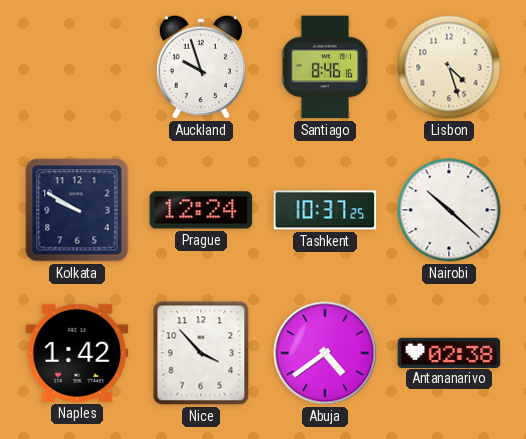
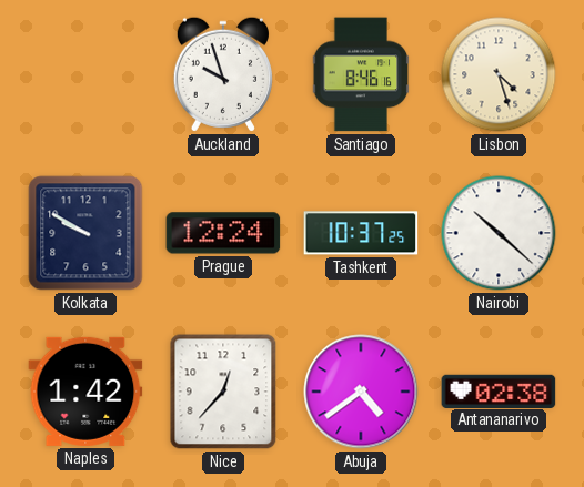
Nice: 3:53 -> 12:37
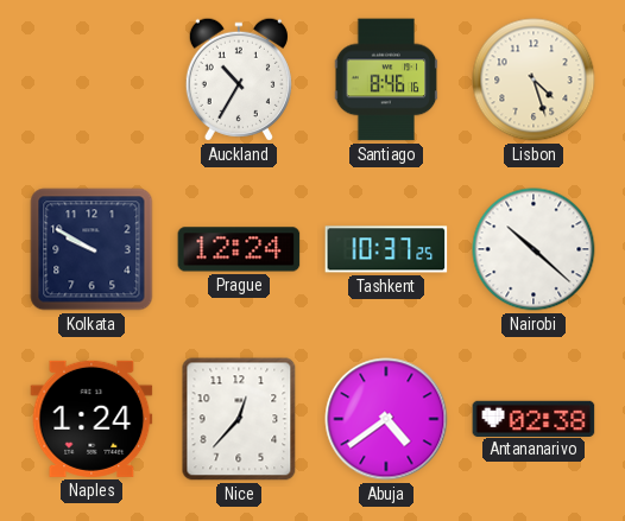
Auckland: 9:57 -> 10:35
Naples: 1:42 -> 1:24
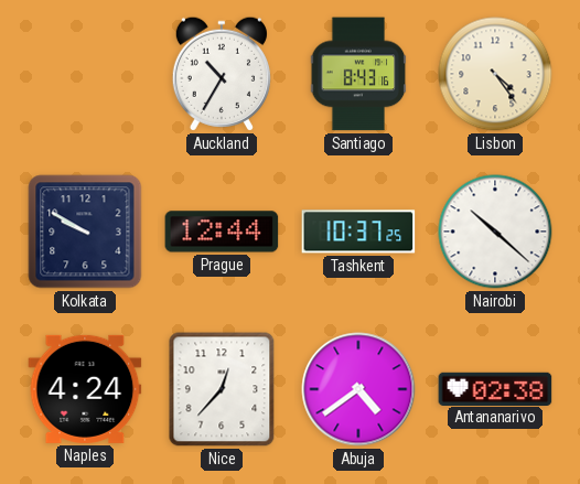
Santiago: 8:46 -> 8:43
Lisbon: 4:27 -> 4:24
Prague: 12:24 -> 12:44
Naples: 1:24 -> 4:24
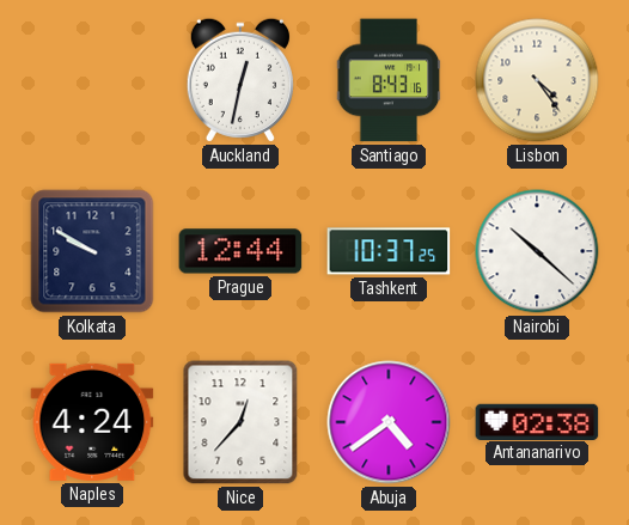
Auckland: 10:35 -> 12:32
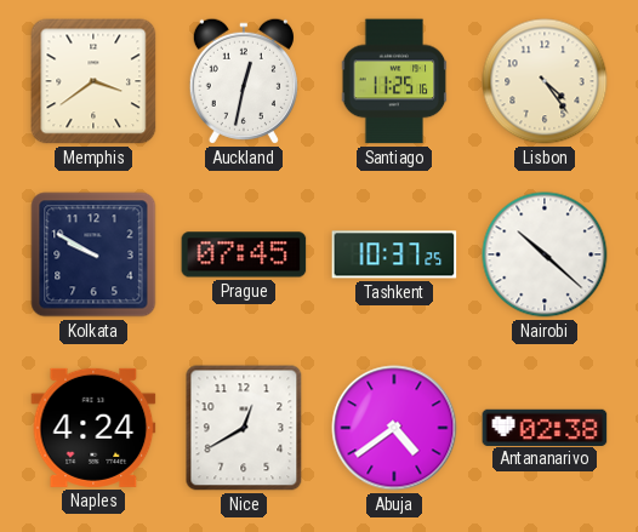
Memphis: none -> 3:39
Santiago: 8:43 -> 11:25
Prague: 12:44 -> 07:45
Nice: 12:37 -> 12:40
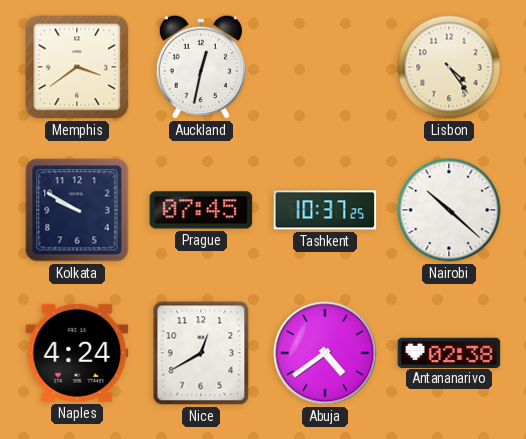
Santiago: 11:25 -> none
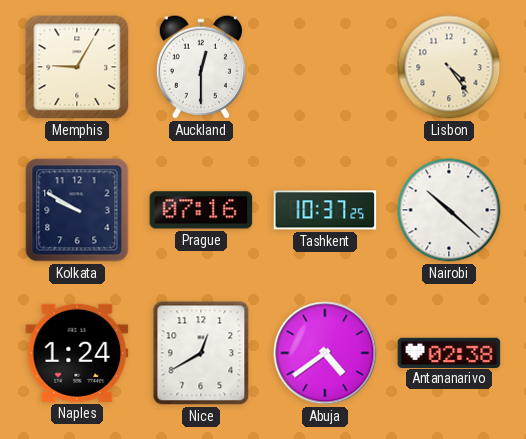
Memphis: 3:39 -> 9:05
Auckland: 12:32 -> 12:30
Prague: 07:45 -> 07:16
Naples: 4:24 -> 1:24
